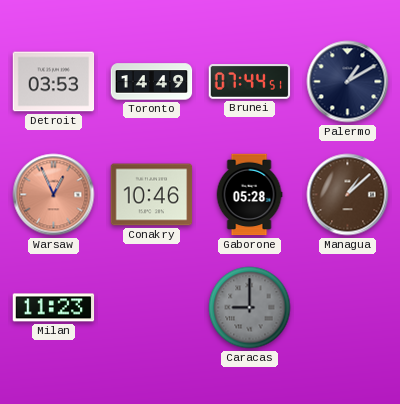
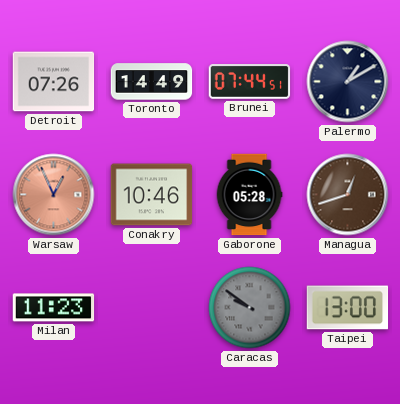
Detroit: 03:53 -> 07:26
Managua: 1:08 -> 12:42
Caracas: 9:00 -> 9:51
Taipei: none -> 13:00
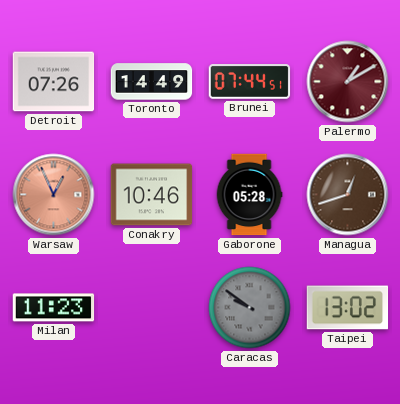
Palermo dial: navy -> burgundy
Taipei: 13:00 -> 13:02
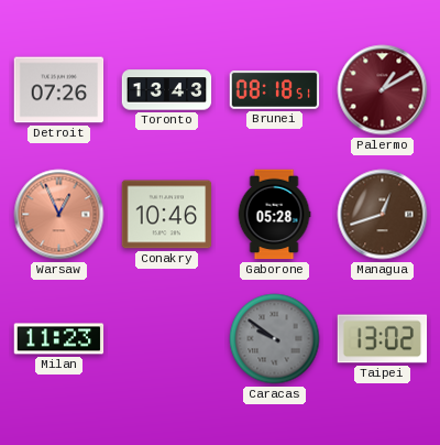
Toronto: 14:49 -> 13:43
Brunei: 07:44 -> 08:18
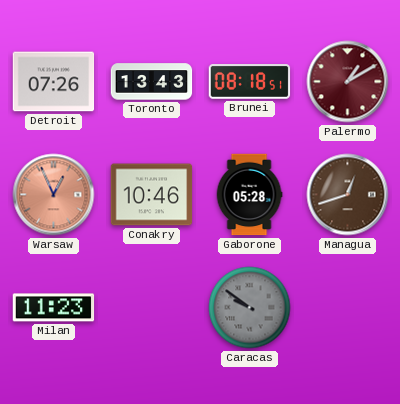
Taipei: 13:02 -> none
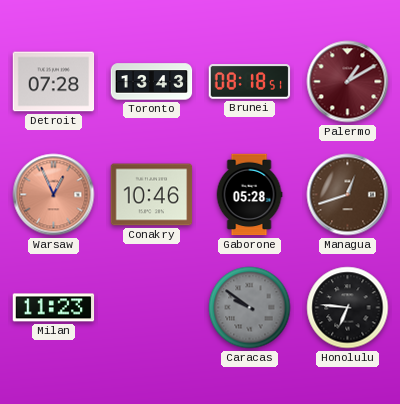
Detroit: 07:26 -> 07:28
Honolulu: none -> 6:46
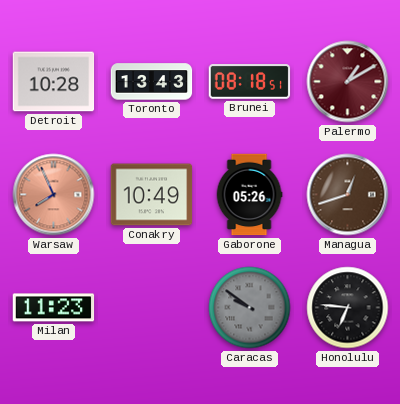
Detroit: 07:28 -> 10:28
Warsaw: 12:56 -> 7:56
Conakry: 10:46 -> 10:49
Gaborone: 05:28 -> 05:26
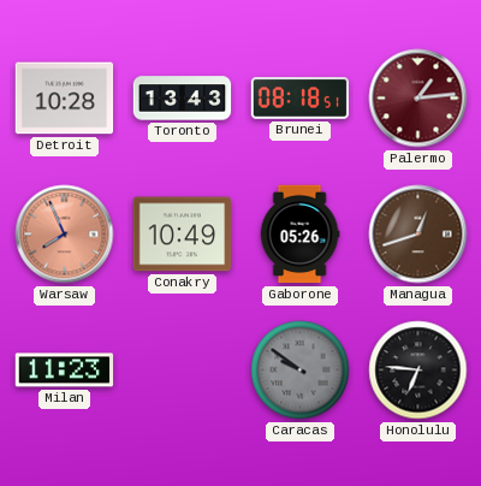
Palermo: 1:10 -> 1:14
